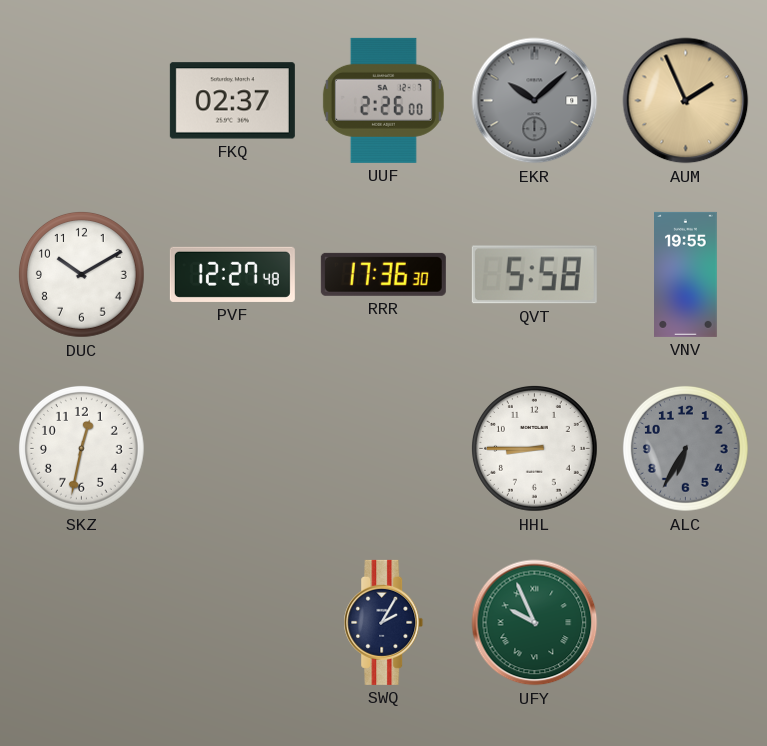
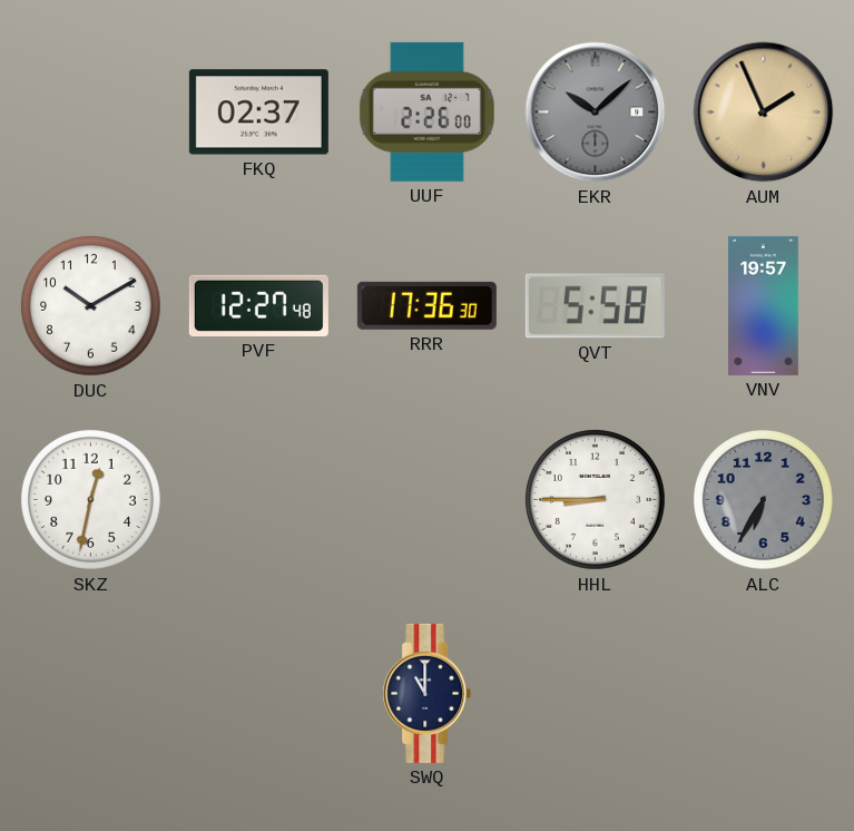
VNV: 19:55 -> 19:57
SWQ: 2:05 -> 11:00
UFY: 9:56 -> none
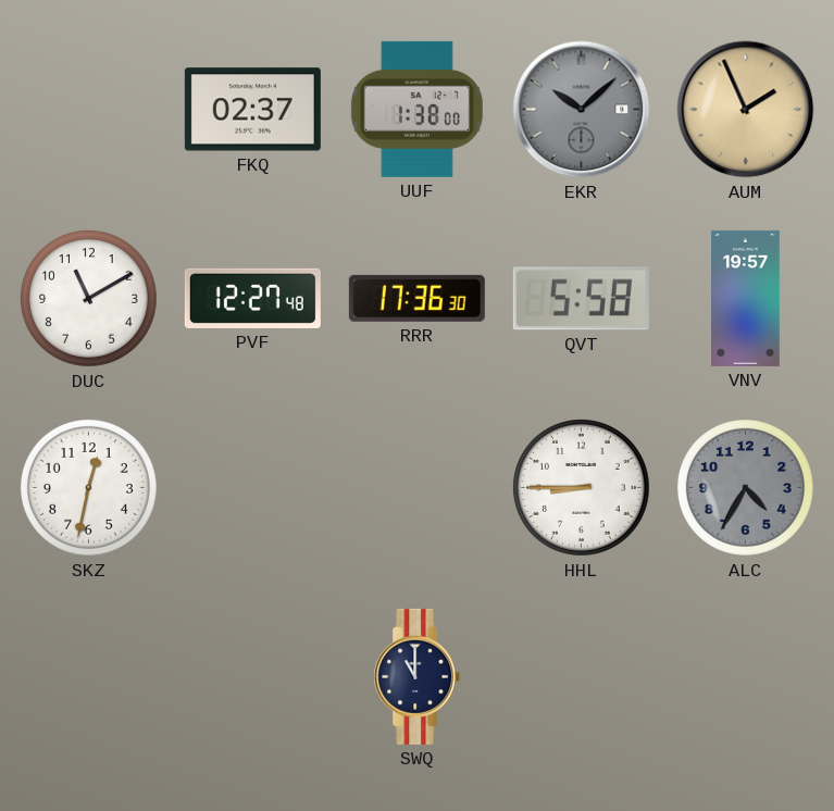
UUF: 2:26 -> 1:38
DUC: 10:10 -> 11:10
ALC: 6:35 -> 4:35
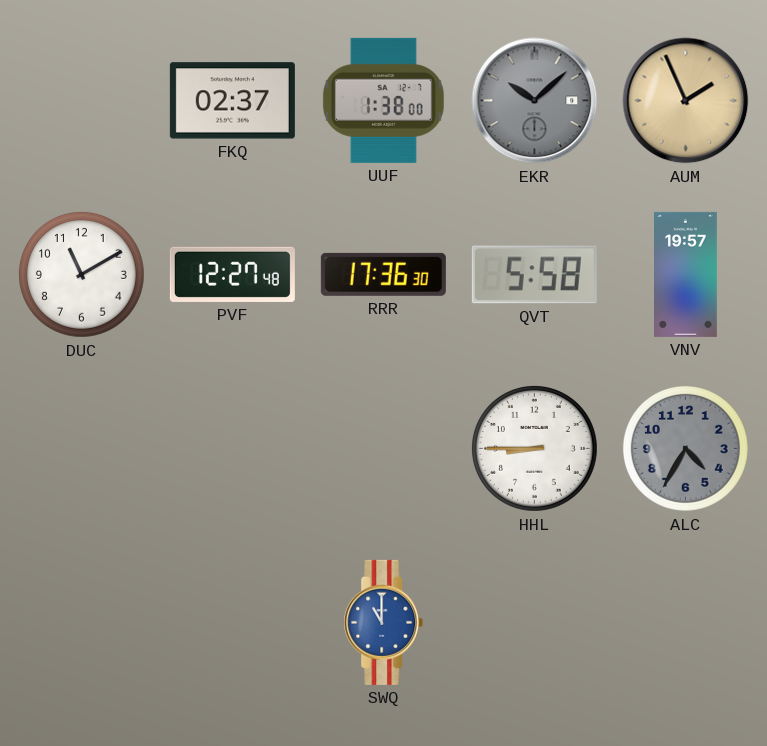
SKZ: 12:32 -> none
SWQ dial: navy -> blue
